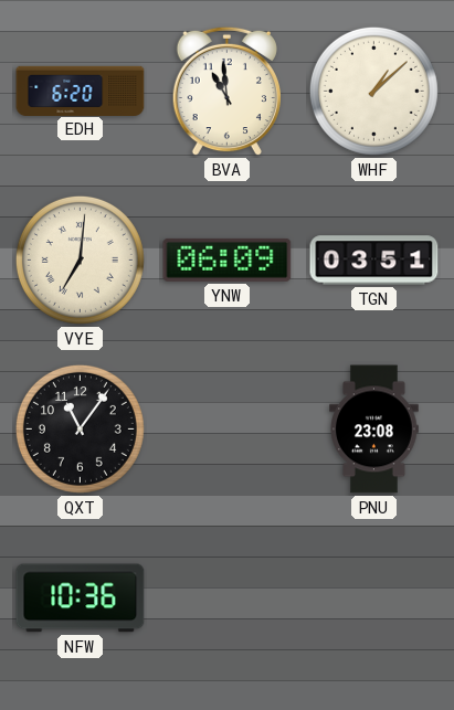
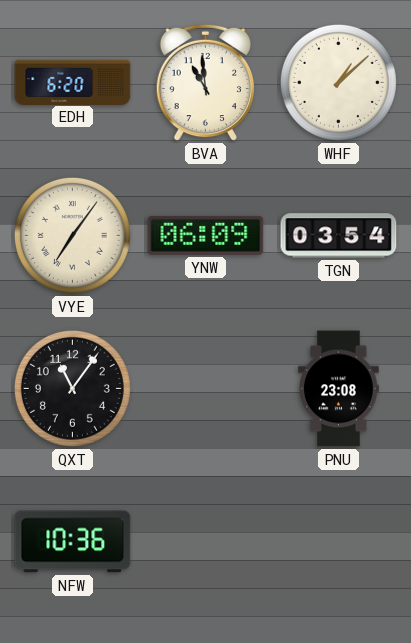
VYE: 7:01 -> 7:06
TGN: 03:51 -> 03:54
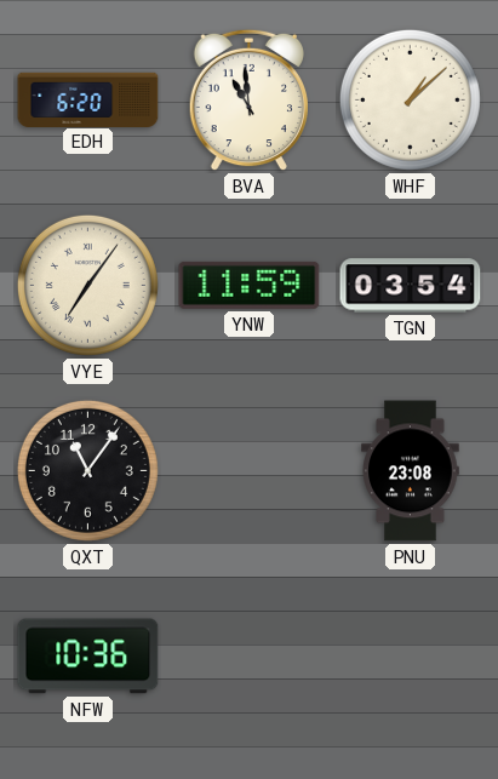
YNW: 06:09 -> 11:59
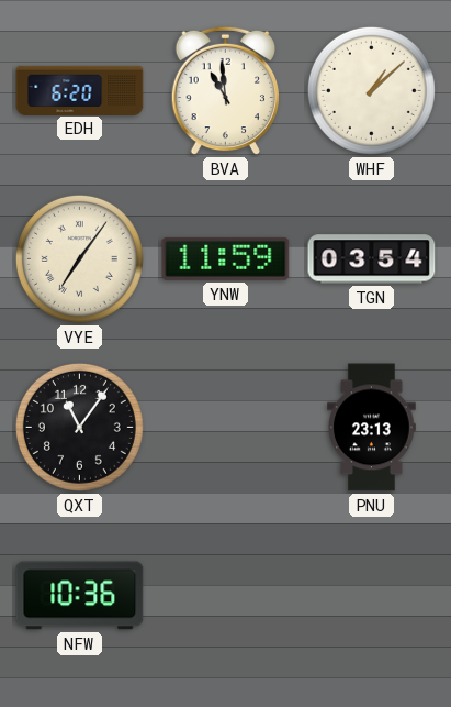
PNU: 23:08 -> 23:13
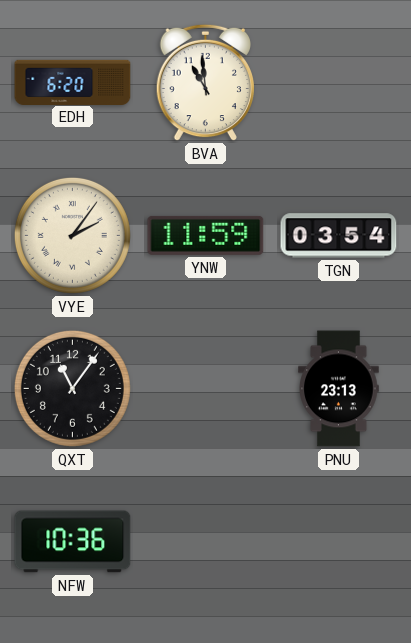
WHF: 1:08 -> none
VYE: 7:06 -> 2:06
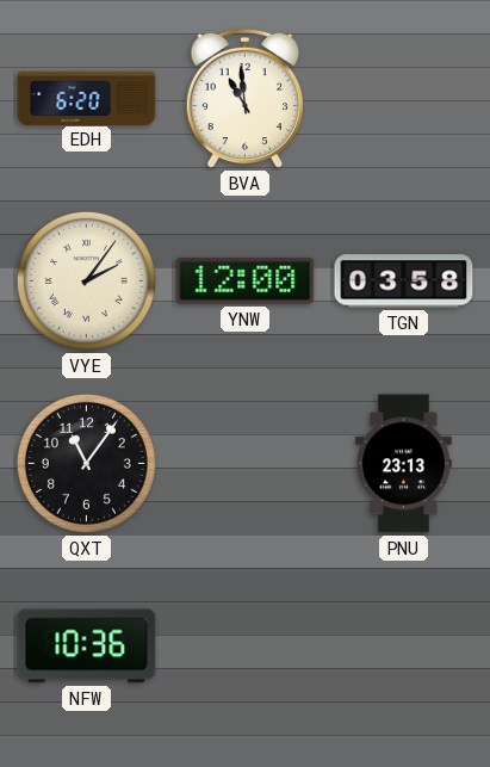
YNW: 11:59 -> 12:00
TGN: 03:54 -> 03:58
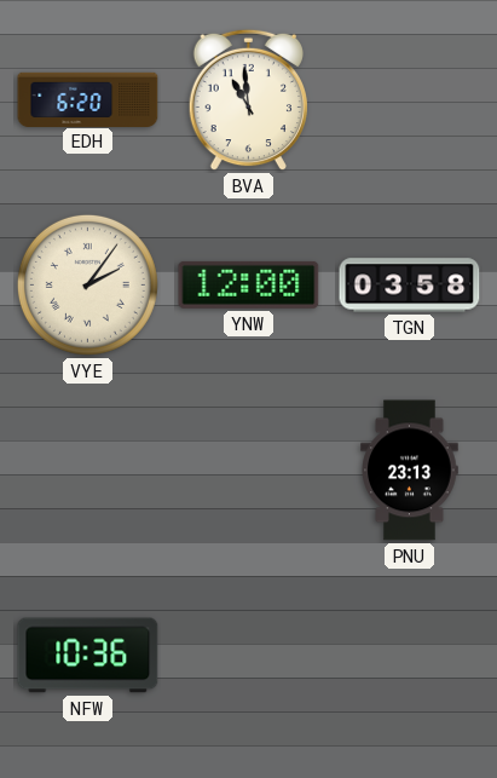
QXT: 11:06 -> none
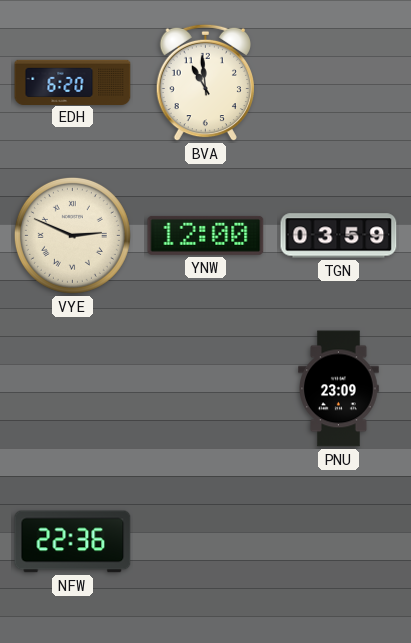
VYE: 2:06 -> 2:49
TGN: 03:58 -> 03:59
PNU: 23:13 -> 23:09
NFW: 10:36 -> 22:36
